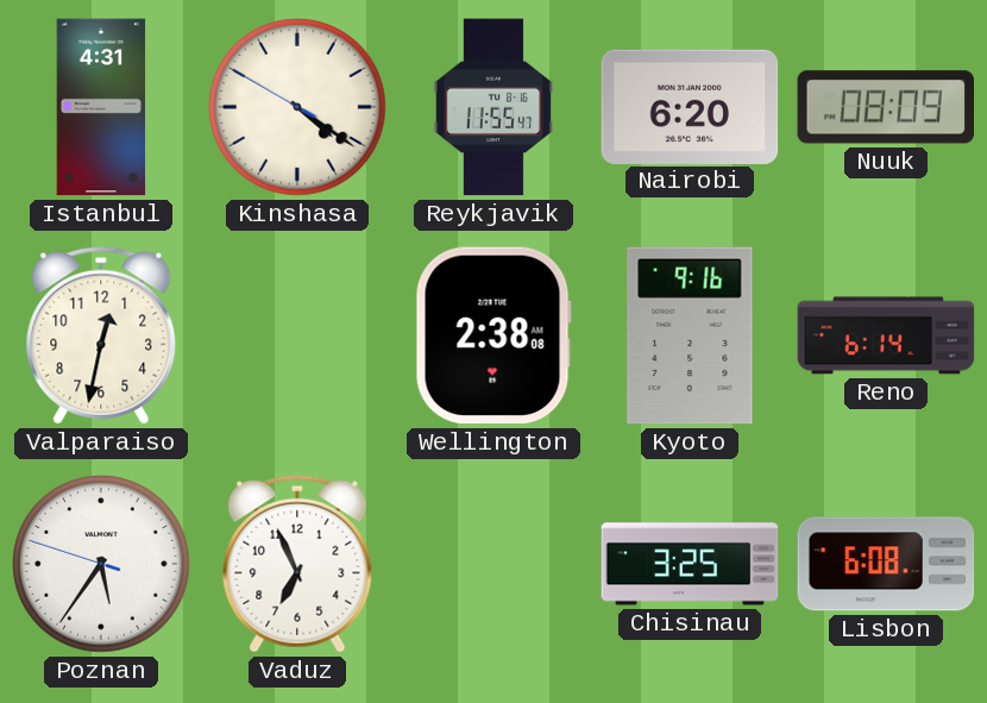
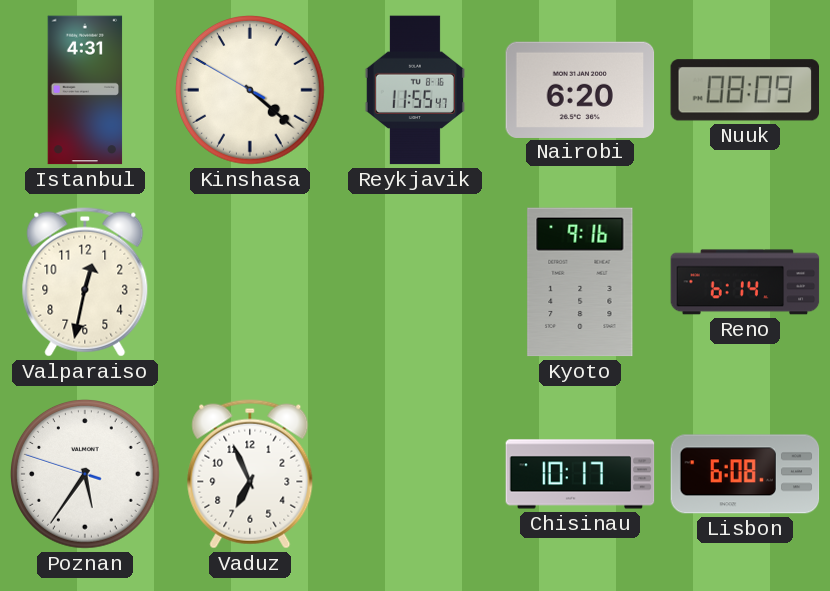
Kinshasa: 4:20 -> 4:21
Wellington: 2:38 -> none
Chisinau: 3:25 -> 10:17
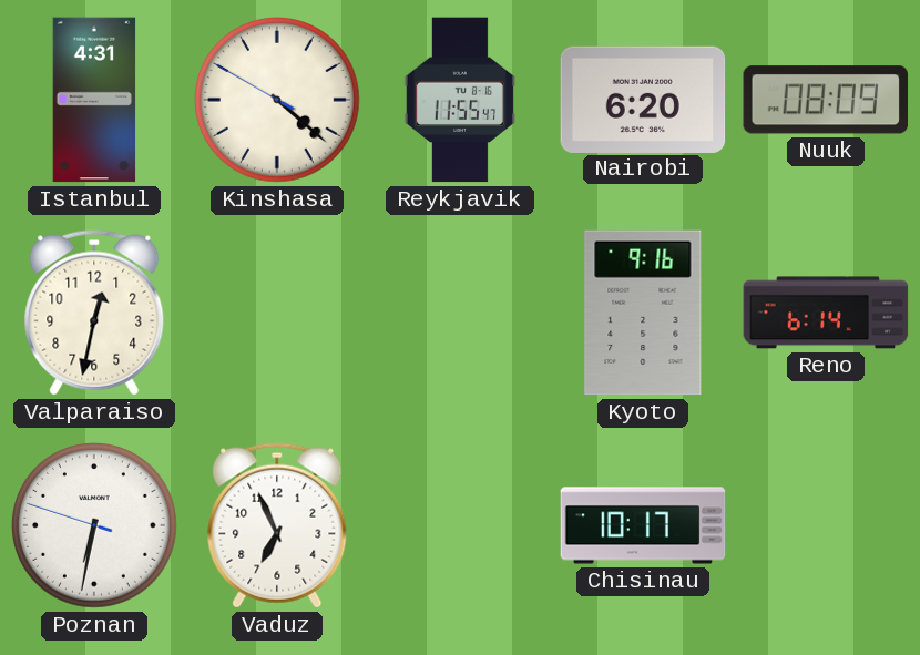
Poznan: 5:35 -> 6:31
Lisbon: 6:08 -> none
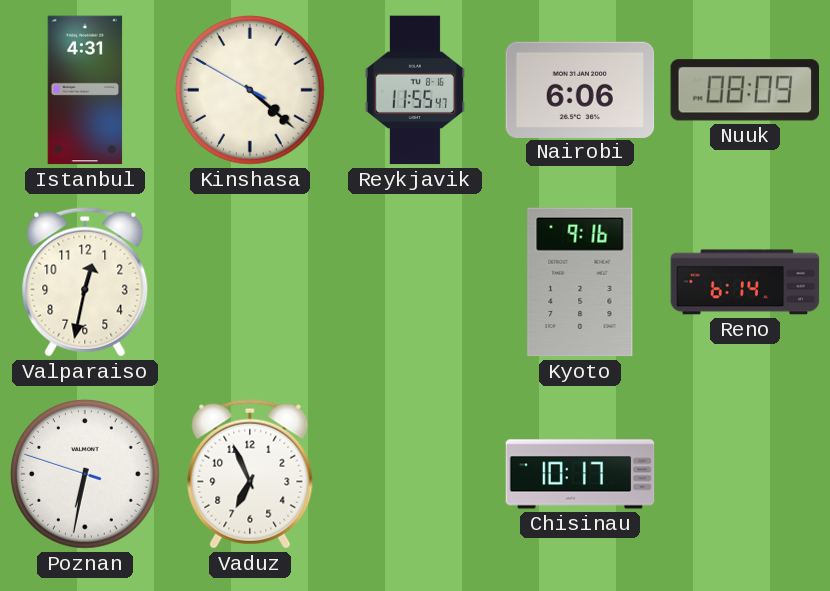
Nairobi: 6:20 -> 6:06
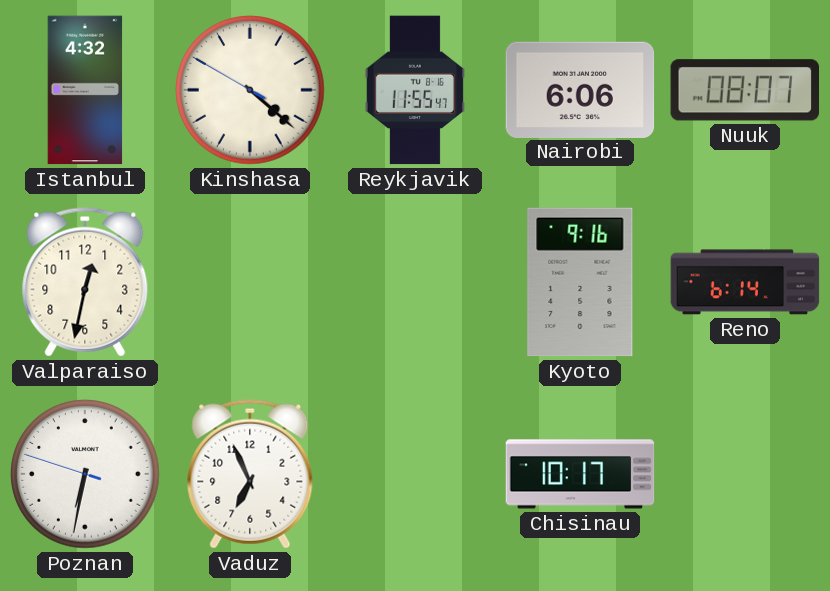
Istanbul: 4:31 -> 4:32
Nuuk: 08:09 -> 08:07
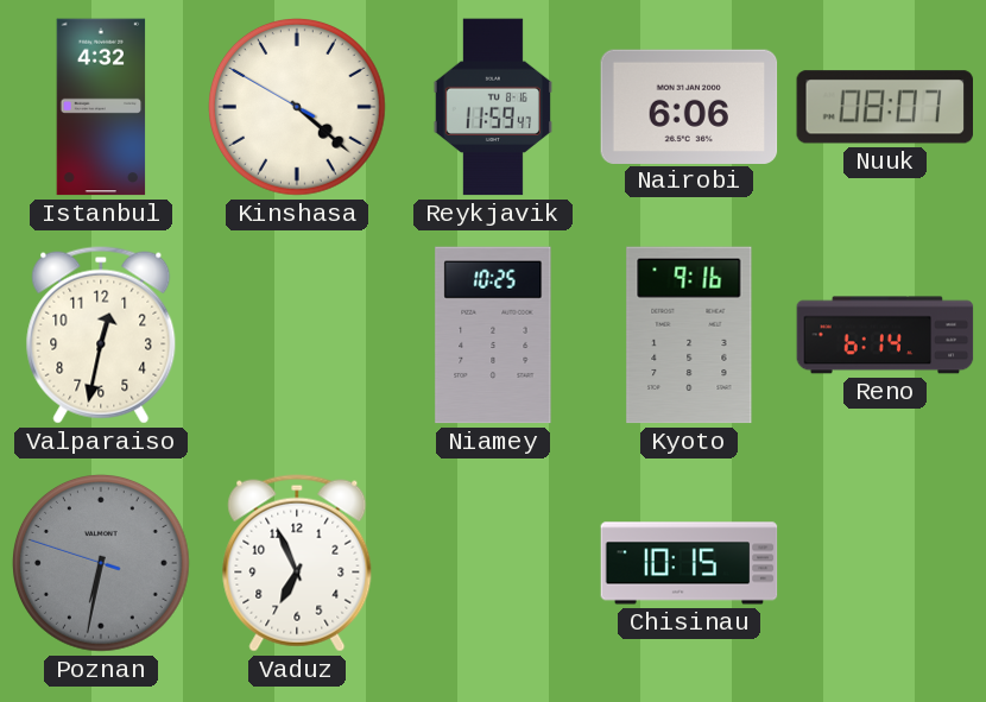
Reykjavik: 11:55 -> 11:59
Niamey: none -> 10:25
Poznan dial: white -> grey
Chisinau: 10:17 -> 10:15
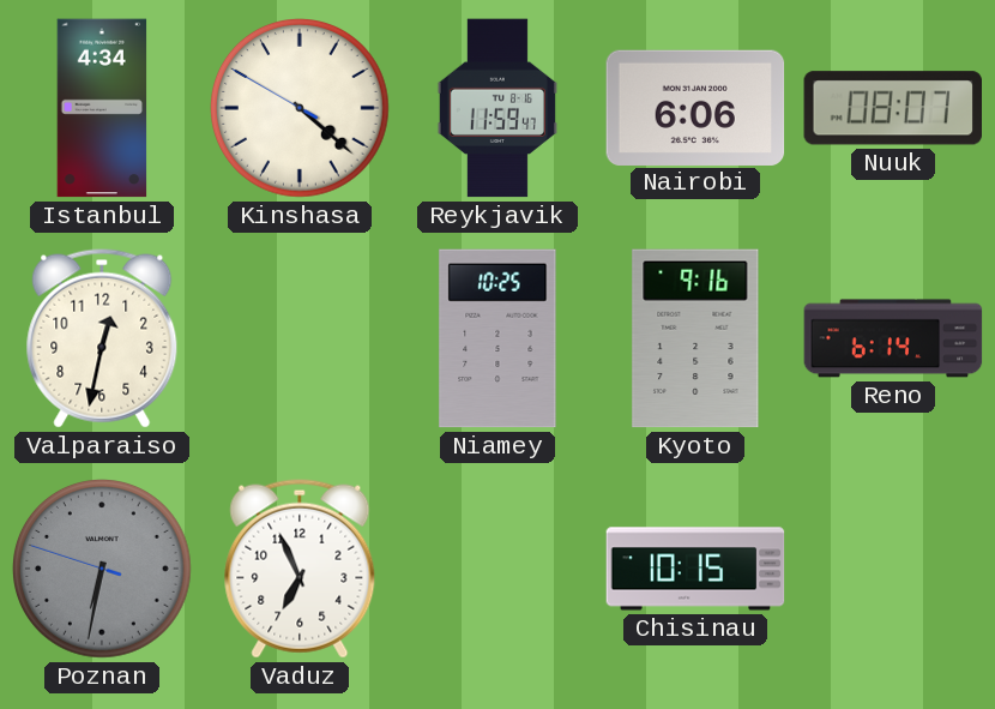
Istanbul: 4:32 -> 4:34
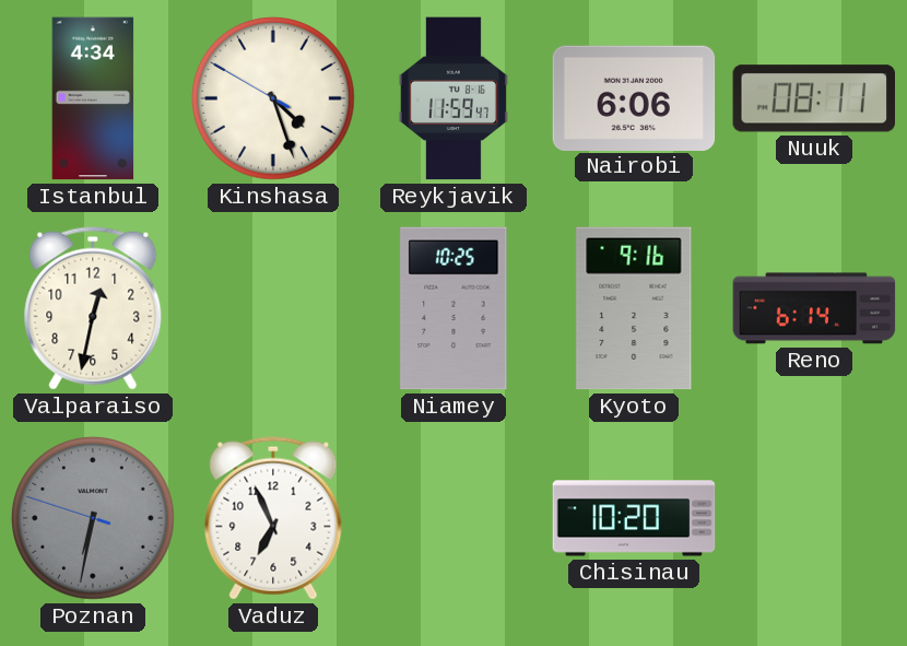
Kinshasa: 4:21 -> 4:26
Nuuk: 08:07 -> 08:11
Chisinau: 10:15 -> 10:20
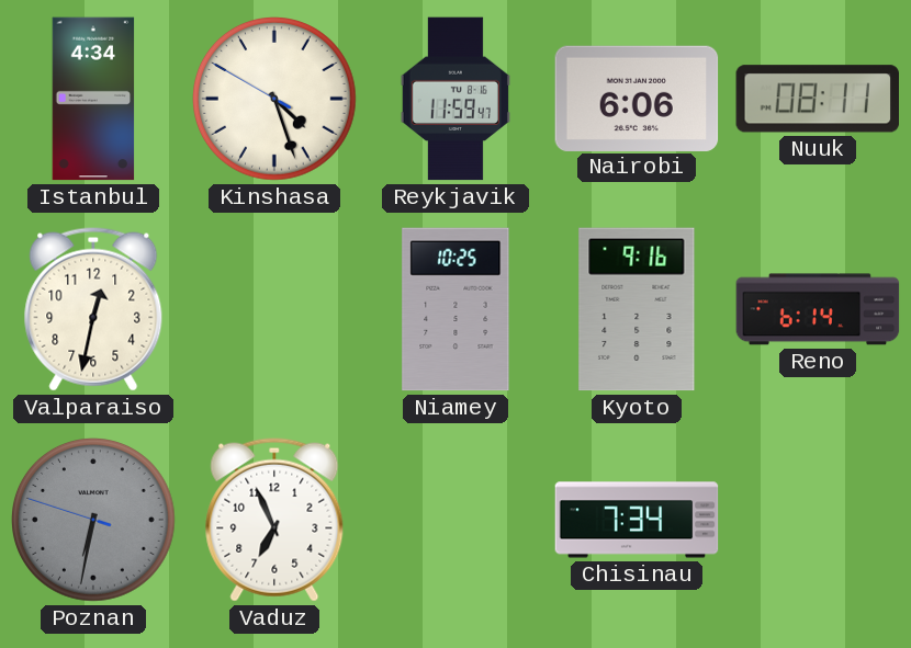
Chisinau: 10:20 -> 7:34
